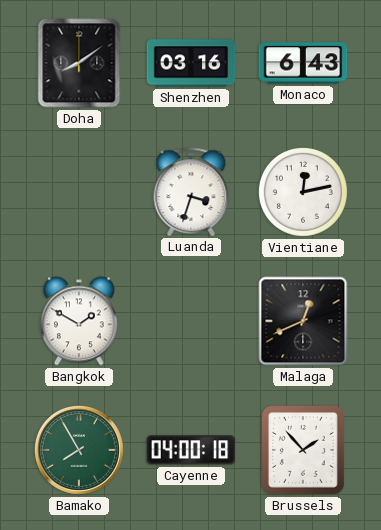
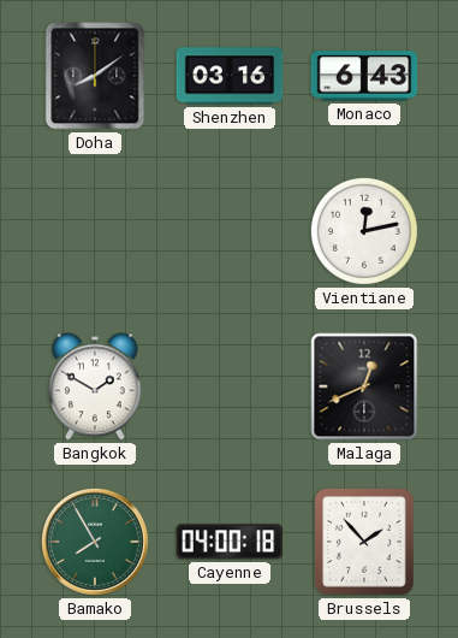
Luanda: 3:33 -> none
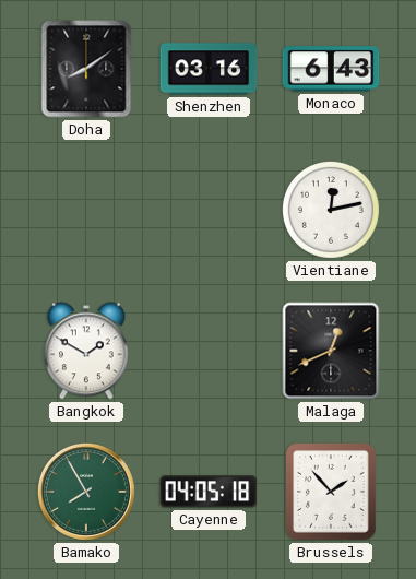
Cayenne: 04:00 -> 04:05
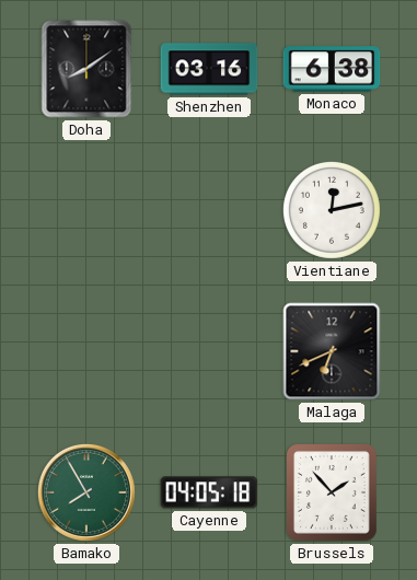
Monaco: 6:43 -> 6:38
Bangkok: 1:50 -> none
Malaga: 12:41 -> 6:41
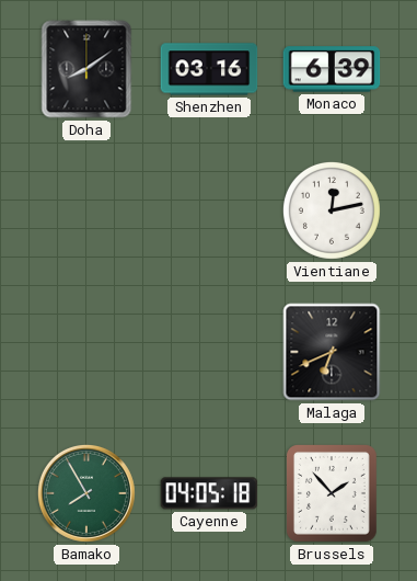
Monaco: 6:38 -> 6:39
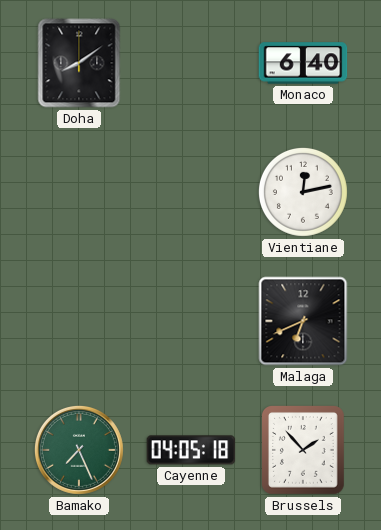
Shenzhen: 03:16 -> none
Monaco: 6:39 -> 6:40
Bamako: 7:55 -> 7:26
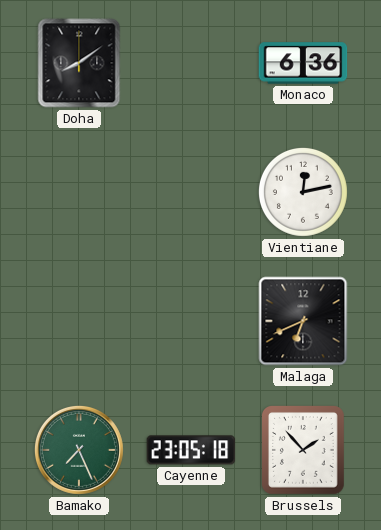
Monaco: 6:40 -> 6:36
Cayenne: 04:05 -> 23:05
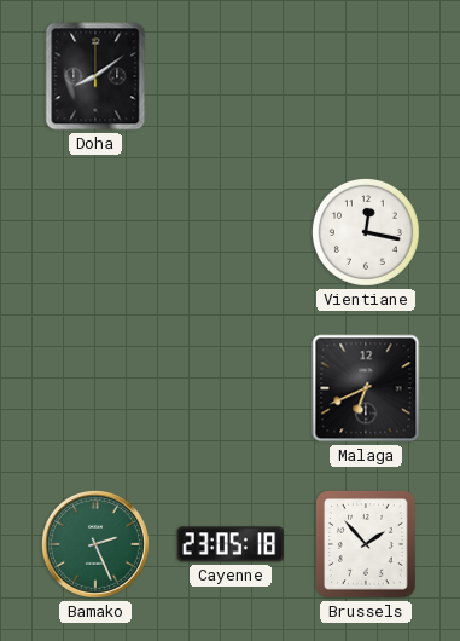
Monaco: 6:36 -> none
Vientiane: 12:13 -> 12:17
Bamako: 7:26 -> 2:26
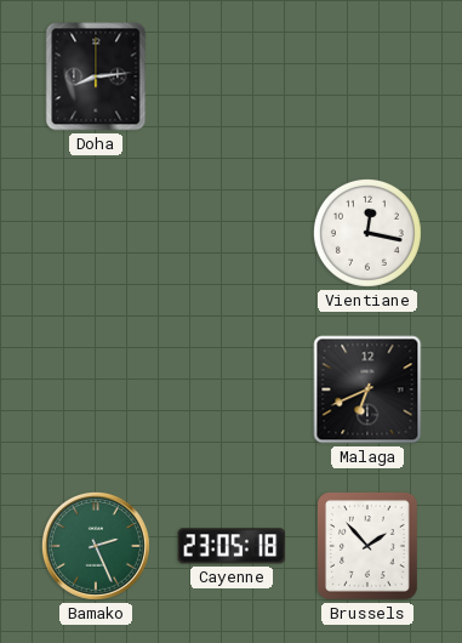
Doha: 8:09 -> 8:14
